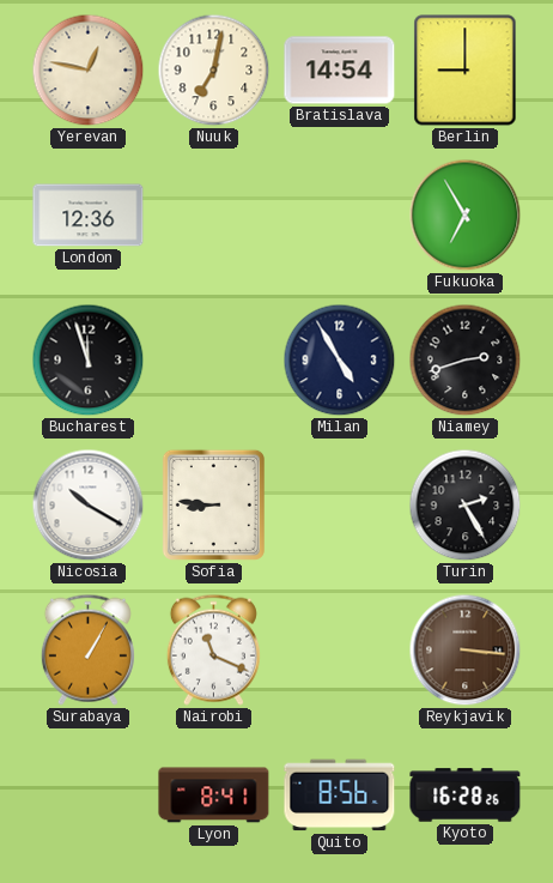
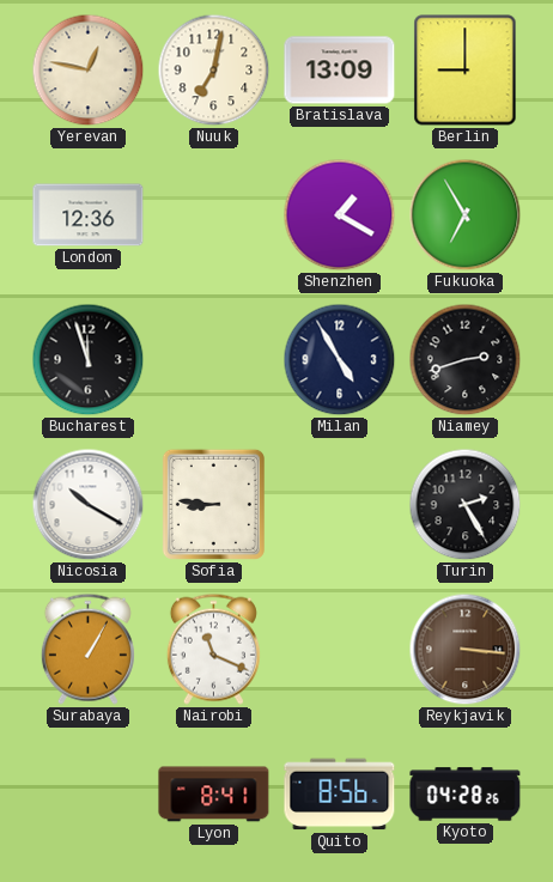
Bratislava: 14:54 -> 13:09
Shenzhen: none -> 1:20
Kyoto: 16:28 -> 04:28
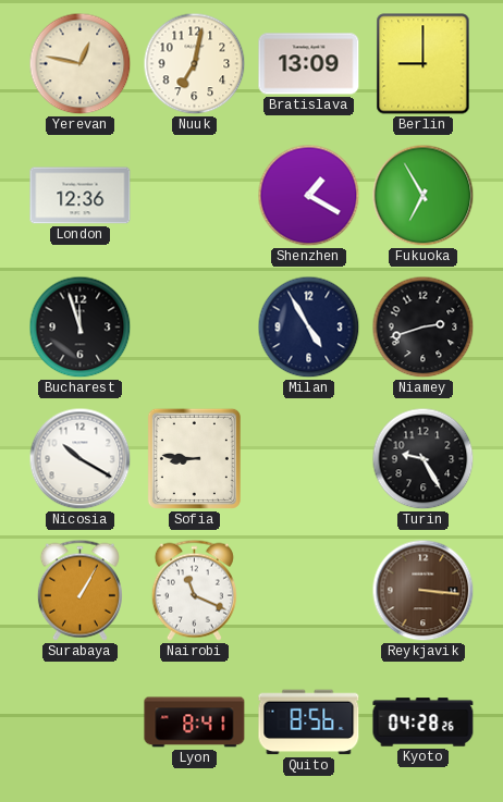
Turin: 2:25 -> 9:25
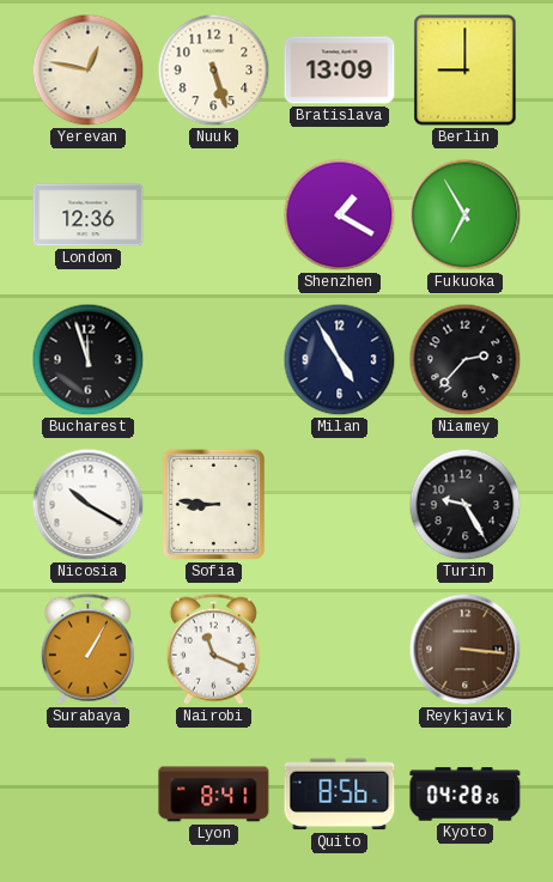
Nuuk: 7:02 -> 5:27
Niamey: 2:42 -> 2:37
